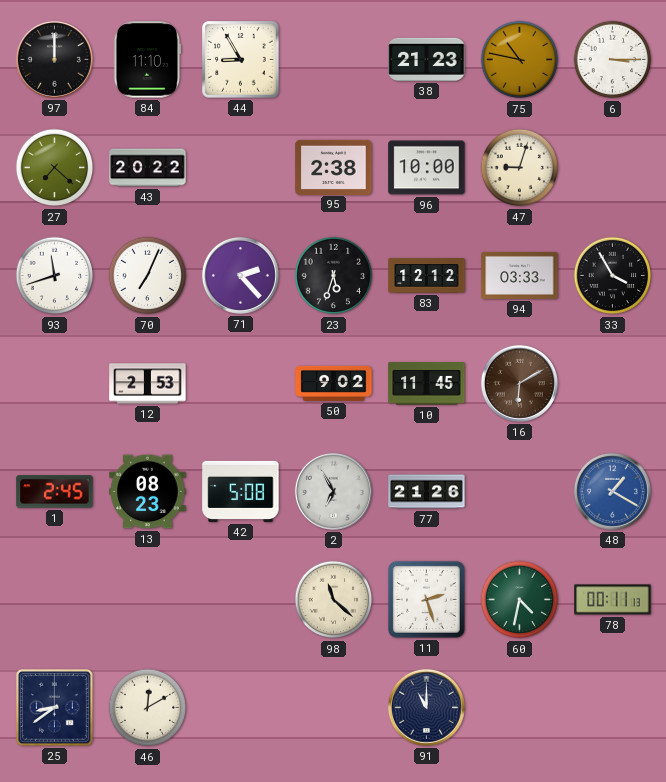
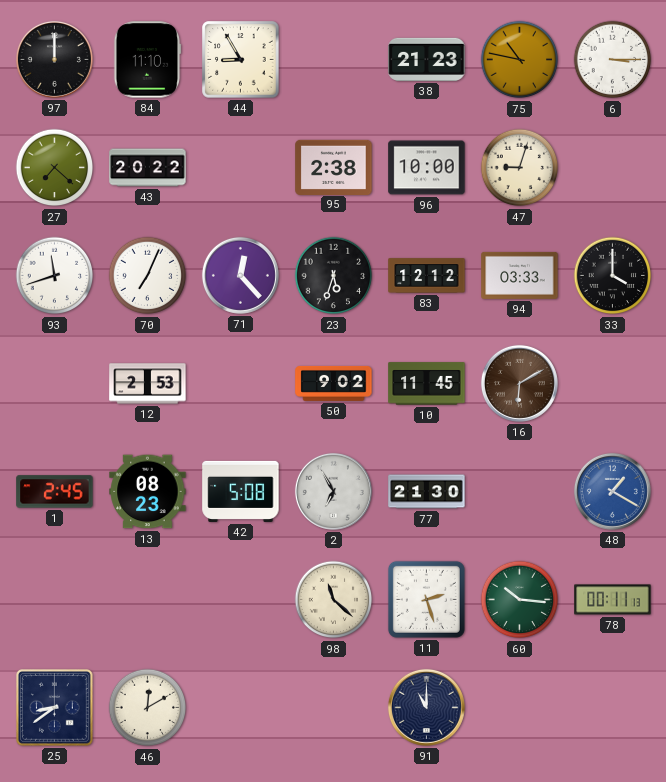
71: 2:23 -> 12:23
33: 3:55 -> 4:00
77: 21:26 -> 21:30
60: 4:32 -> 10:16
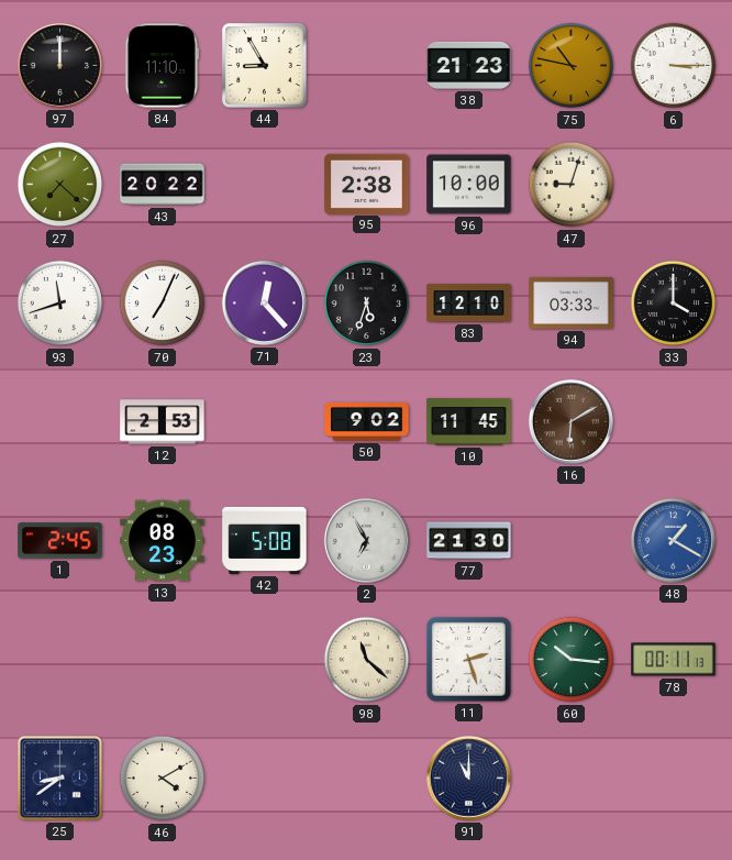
83: 12:12 -> 12:10
46: 12:10 -> 4:10
